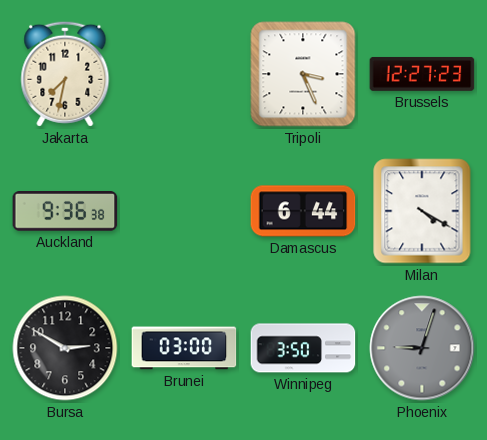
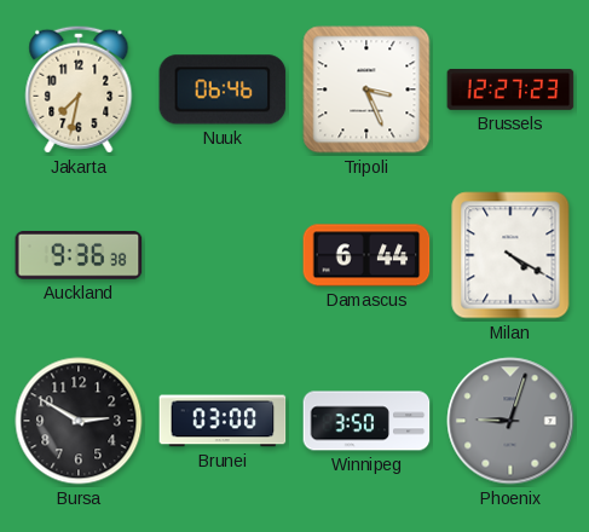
Nuuk: none -> 06:46
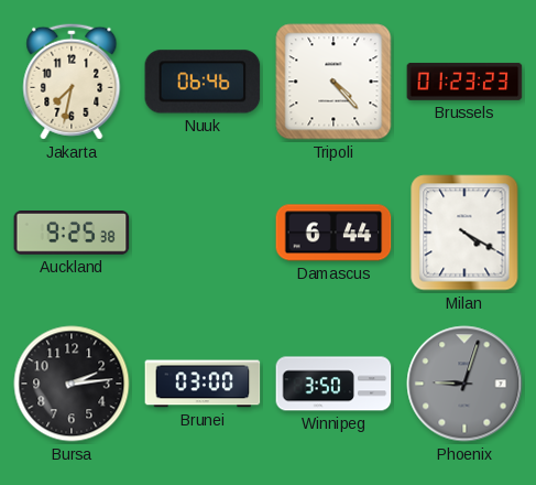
Tripoli: 3:26 -> 4:23
Brussels: 12:27 -> 01:23
Auckland: 9:36 -> 9:25
Bursa: 2:50 -> 2:14
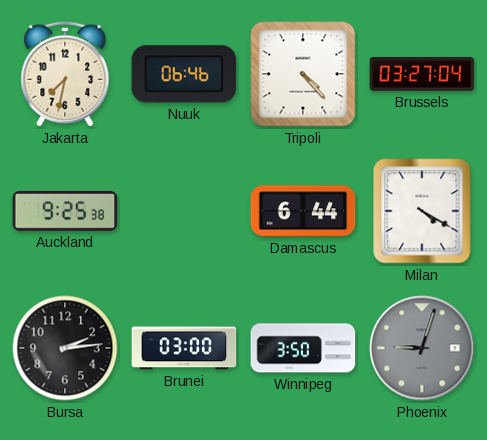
Brussels: 01:23 -> 03:27
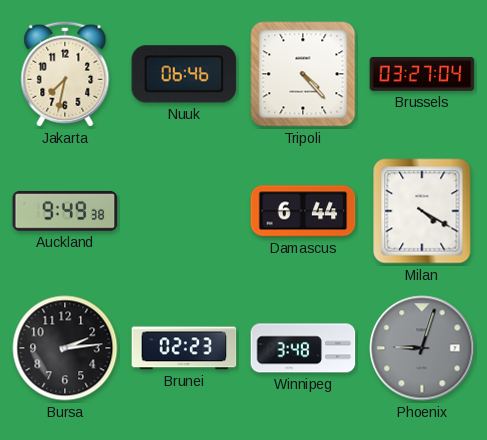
Auckland: 9:25 -> 9:49
Brunei: 03:00 -> 02:23
Winnipeg: 3:50 -> 3:48
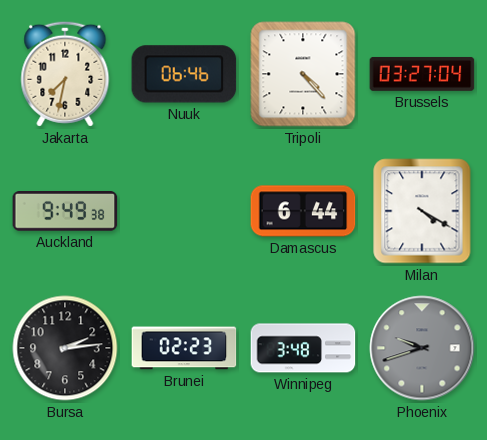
Phoenix: 9:03 -> 9:42
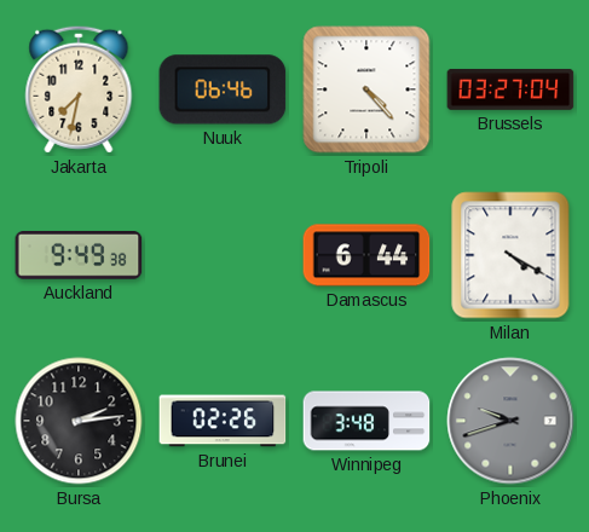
Brunei: 02:23 -> 02:26
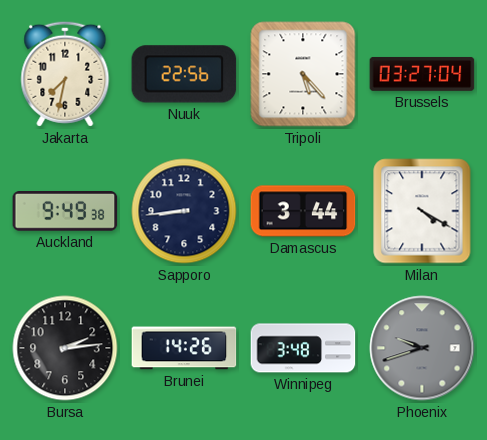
Nuuk: 06:46 -> 22:56
Tripoli: 4:23 -> 5:23
Sapporo: none -> 8:44
Damascus: 6:44 -> 3:44
Brunei: 02:26 -> 14:26
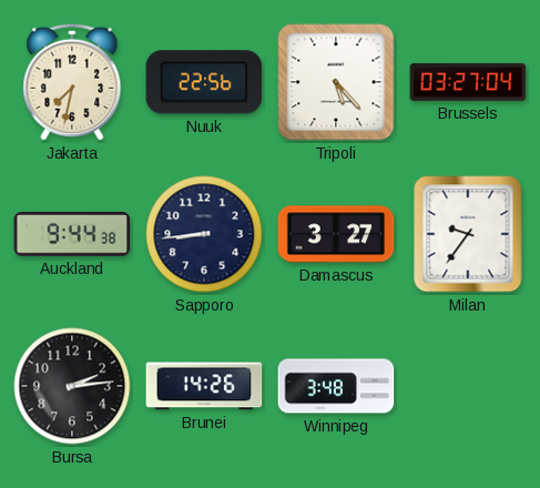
Auckland: 9:49 -> 9:44
Damascus: 3:44 -> 3:27
Milan: 4:20 -> 9:36
Phoenix: 9:42 -> none
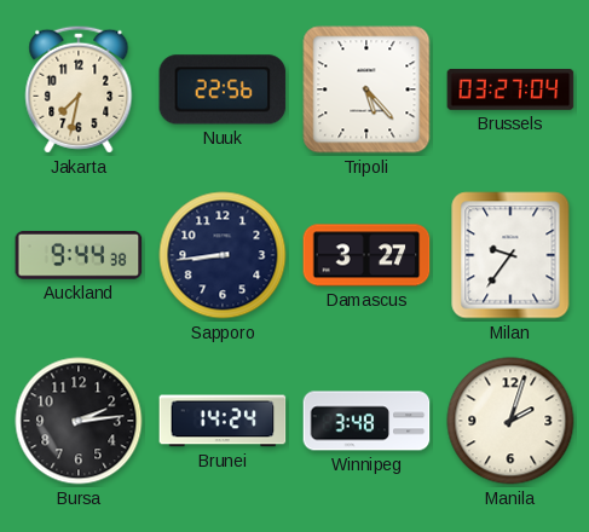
Brunei: 14:26 -> 14:24
Manila: none -> 2:03
